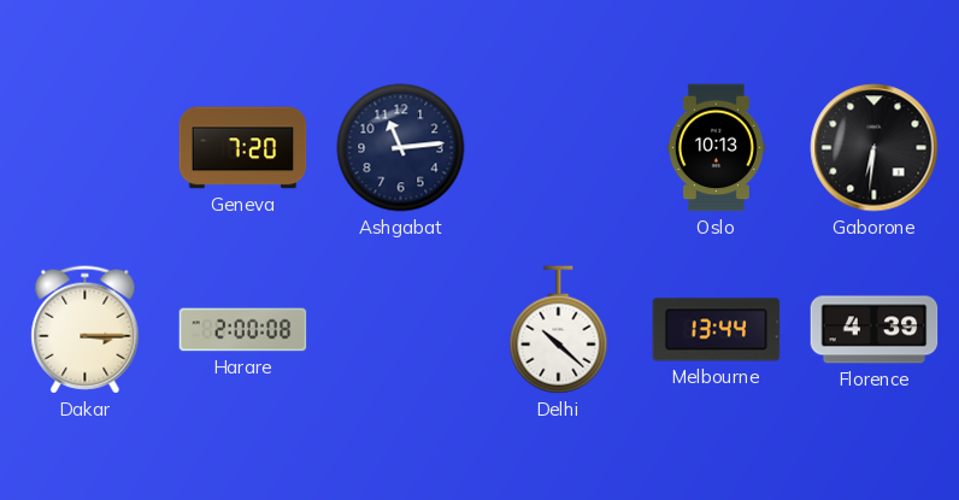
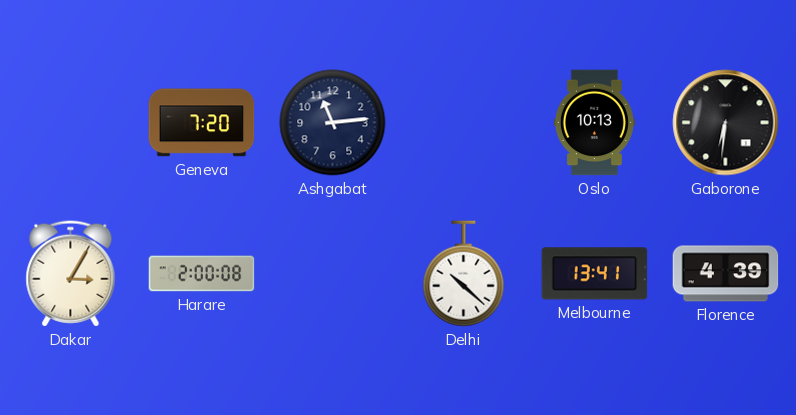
Dakar: 3:15 -> 3:05
Melbourne: 13:44 -> 13:41
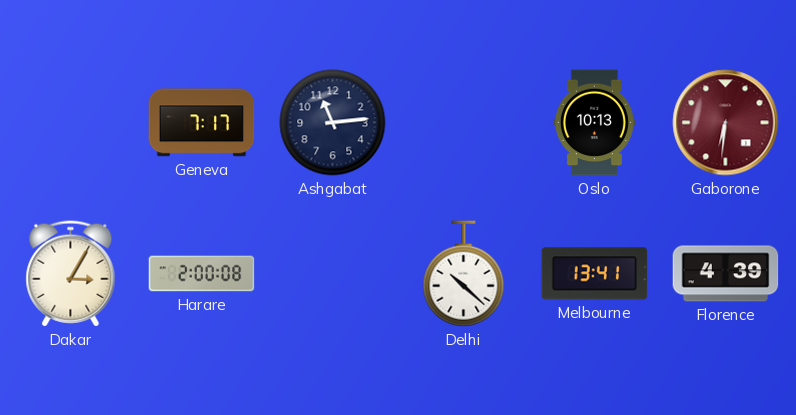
Geneva: 7:20 -> 7:17
Gaborone dial: black -> burgundy
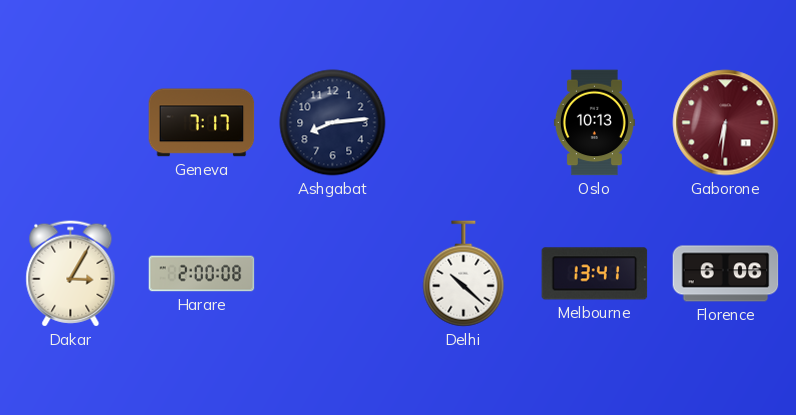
Ashgabat: 11:14 -> 8:14
Florence: 4:39 -> 6:06
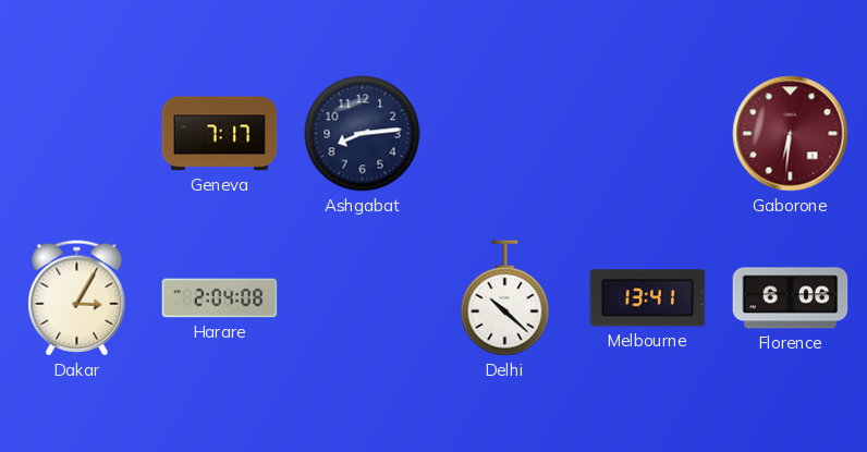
Oslo: 10:13 -> none
Harare: 2:00 -> 2:04
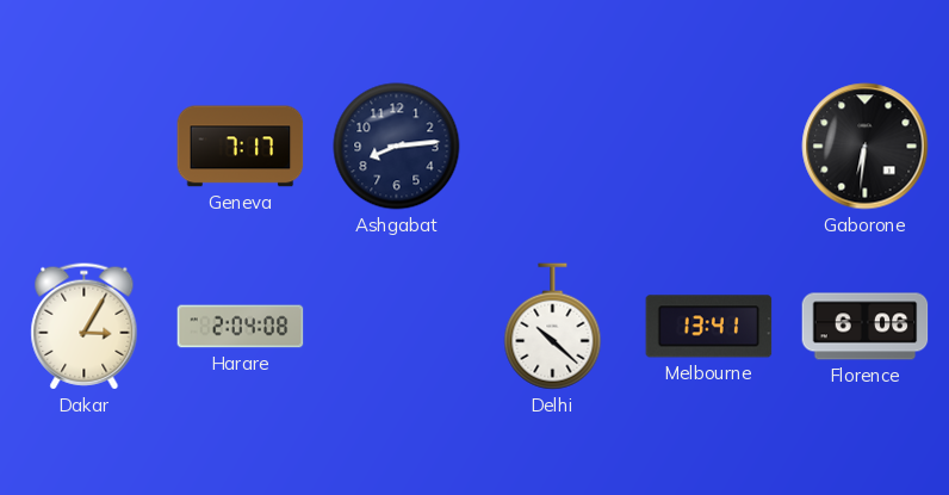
Gaborone dial: burgundy -> black
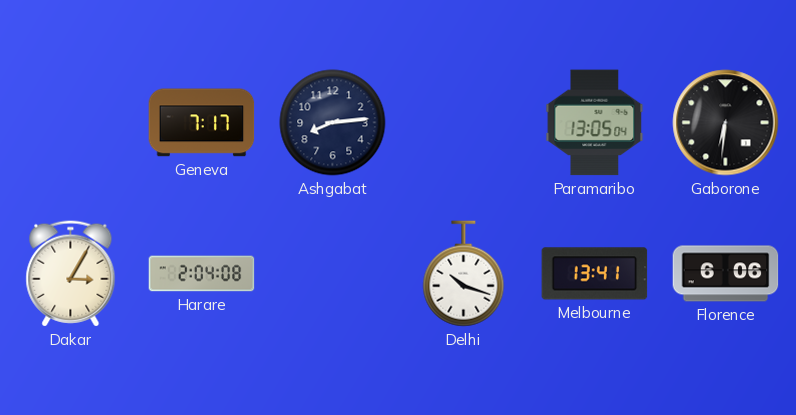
Paramaribo: none -> 13:05
Delhi: 10:22 -> 10:18
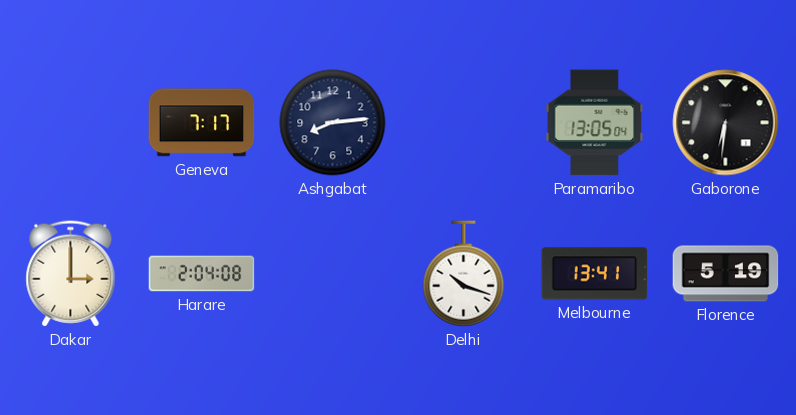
Dakar: 3:05 -> 3:00
Florence: 6:06 -> 5:19
